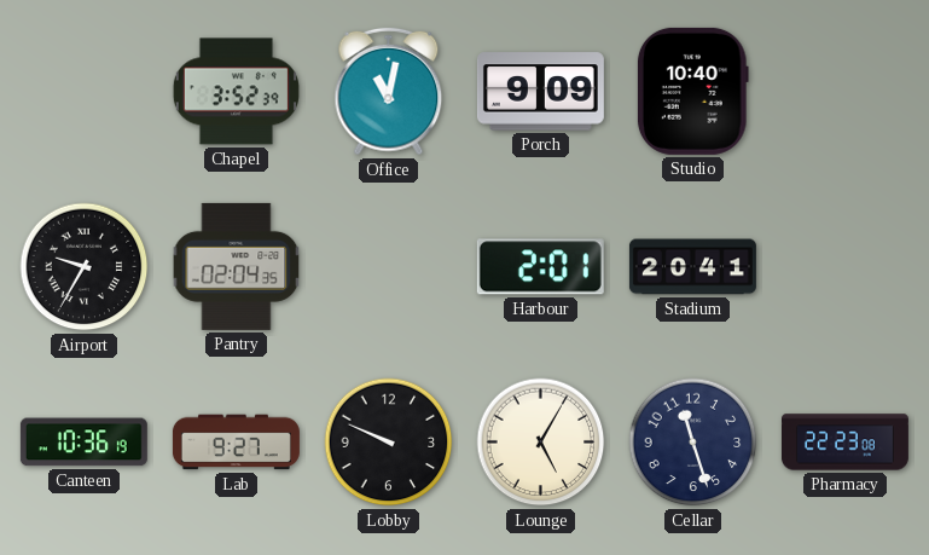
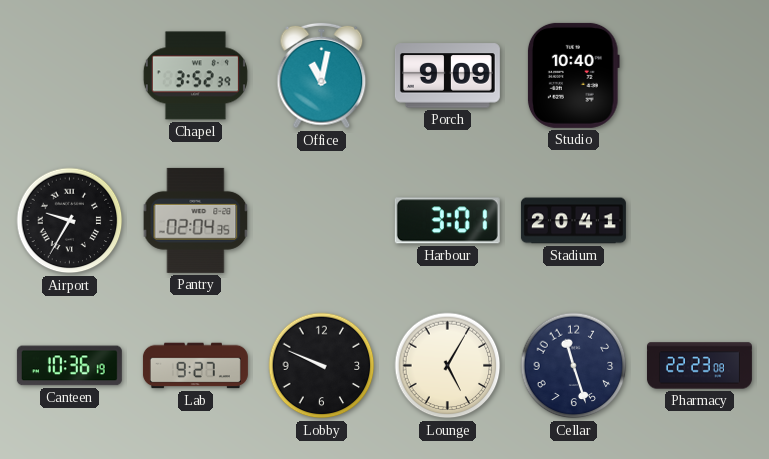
Harbour: 2:01 -> 3:01
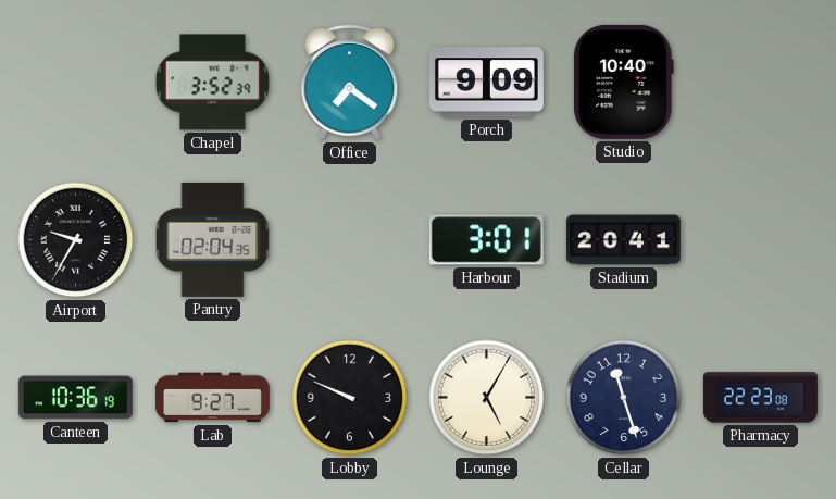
Office: 11:02 -> 7:21
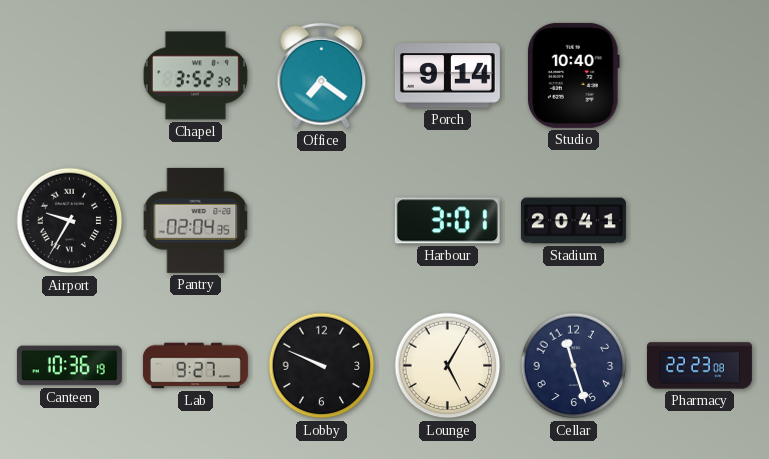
Porch: 9:09 -> 9:14
